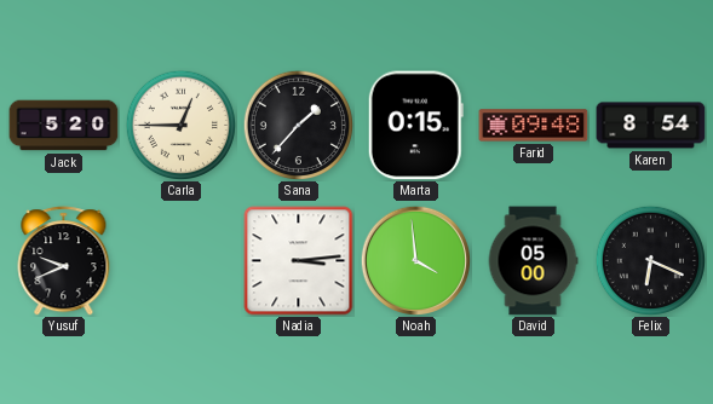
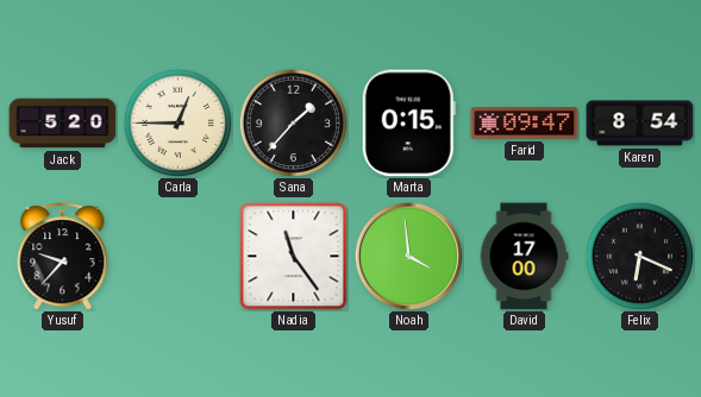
Farid: 09:48 -> 09:47
Yusuf: 9:41 -> 9:37
Nadia: 3:14 -> 11:24
David: 05:00 -> 17:00
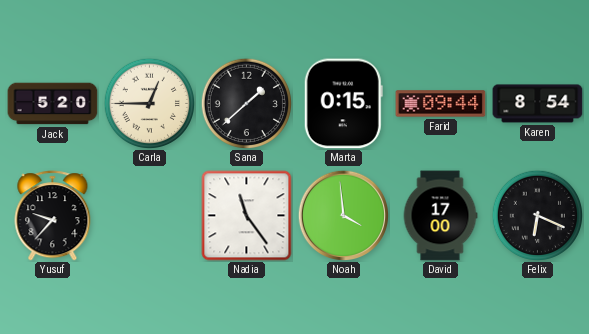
Sana: 1:37 -> 1:38
Farid: 09:47 -> 09:44
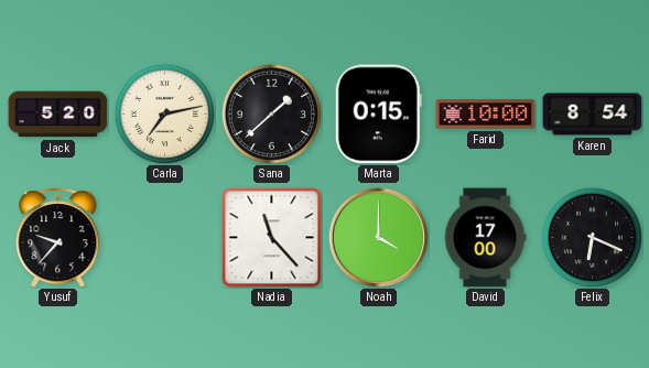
Carla: 12:45 -> 7:13
Farid: 09:44 -> 10:00
Nadia: 11:24 -> 11:23
Noah: 3:59 -> 4:00
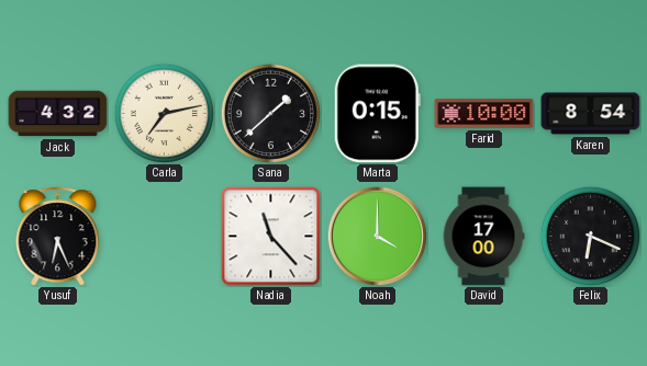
Jack: 5:20 -> 4:32
Yusuf: 9:37 -> 6:26
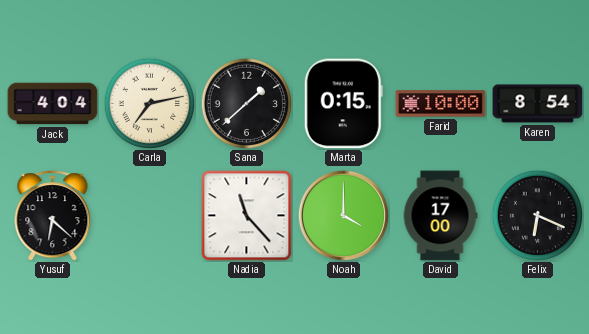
Jack: 4:32 -> 4:04
Yusuf: 6:26 -> 6:22
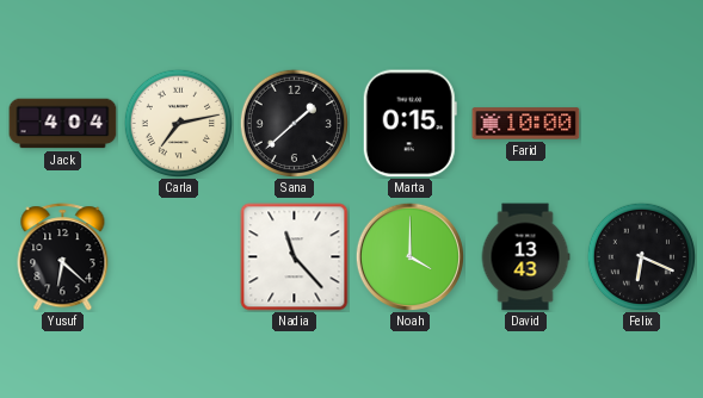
Karen: 8:54 -> none
David: 17:00 -> 13:43
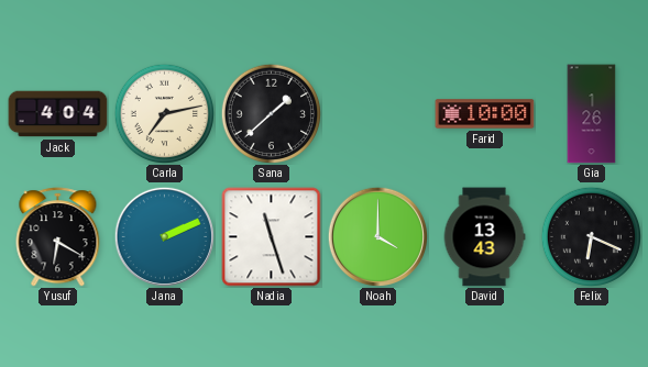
Marta: 0:15 -> none
Gia: none -> 1:26
Yusuf: 6:22 -> 6:20
Jana: none -> 2:11
Nadia: 11:23 -> 11:27
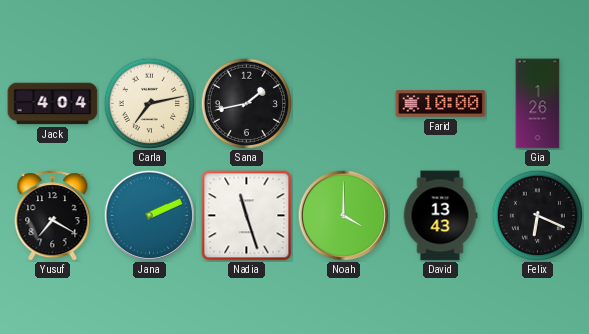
Sana: 1:38 -> 1:43
Yusuf: 6:20 -> 7:20
